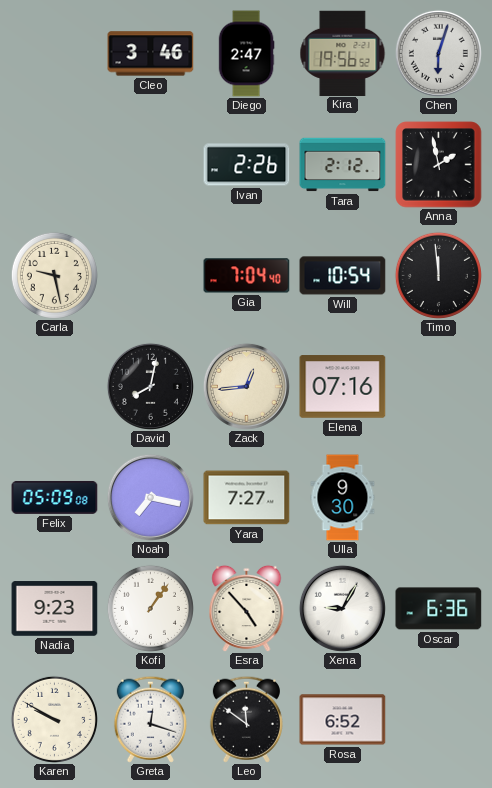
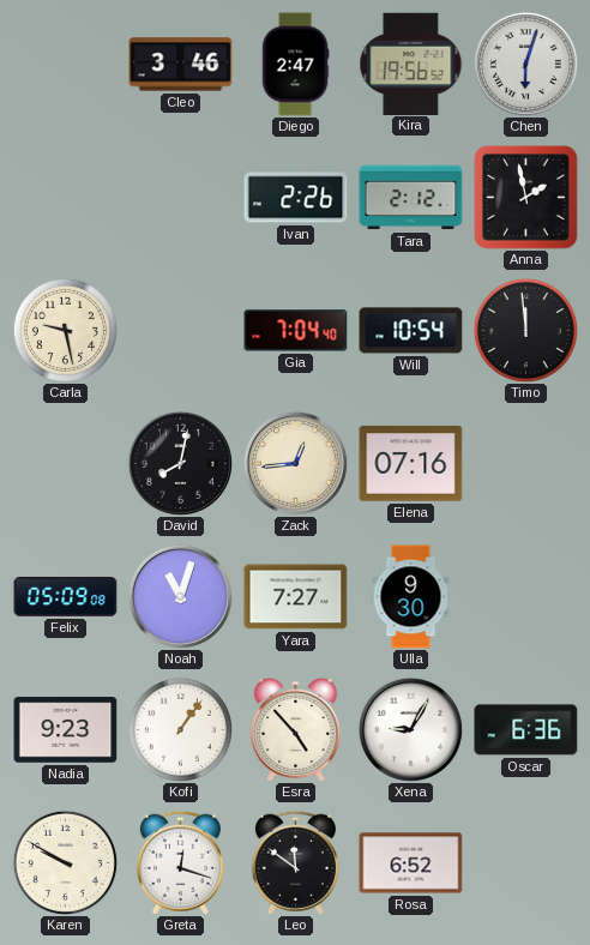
Noah: 7:17 -> 11:03
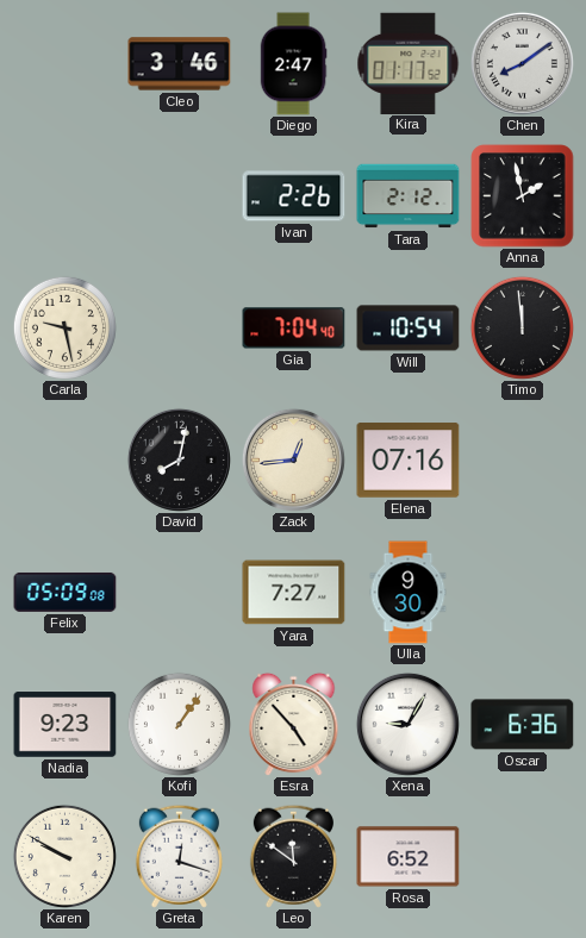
Kira: 19:56 -> 01:17
Chen: 6:03 -> 8:09
Noah: 11:03 -> none
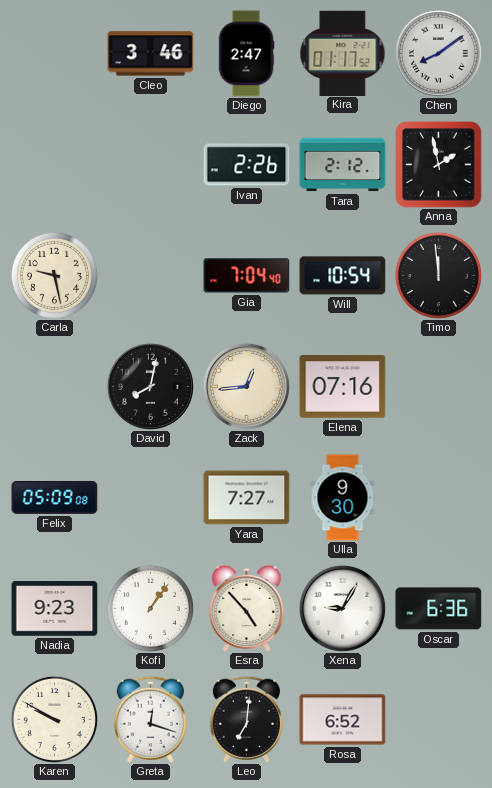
Leo: 11:51 -> 7:01
